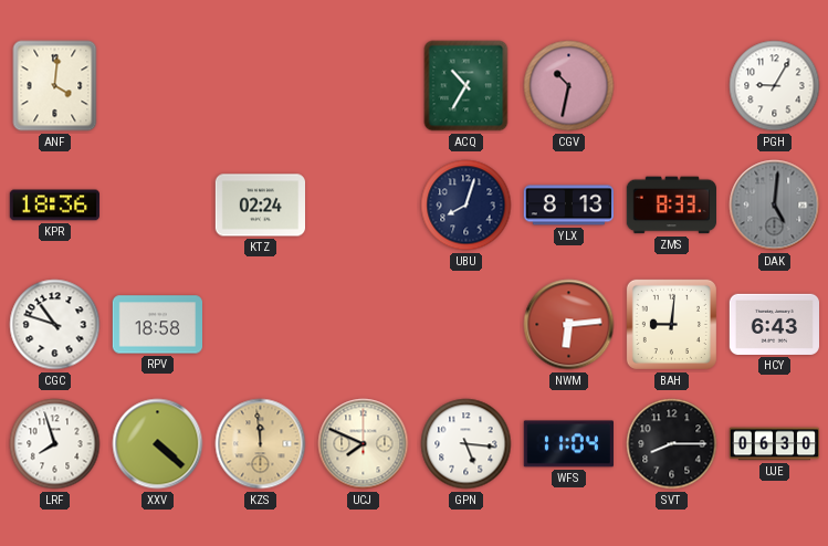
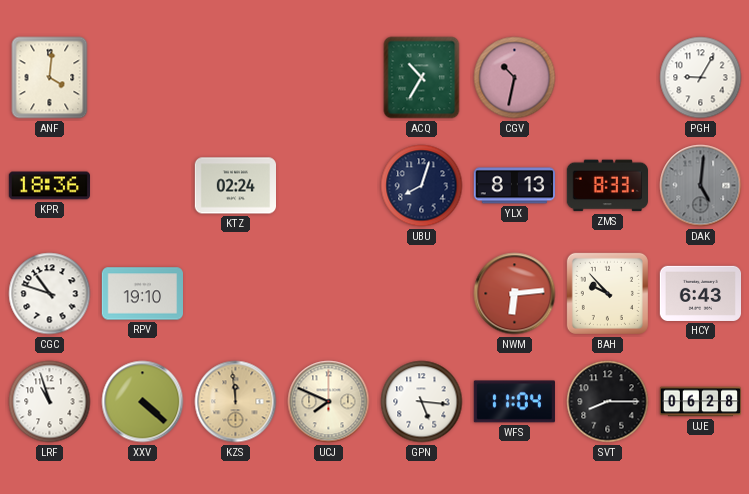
RPV: 18:58 -> 19:10
BAH: 9:01 -> 9:53
LRF: 7:57 -> 10:57
UJE: 06:30 -> 06:28
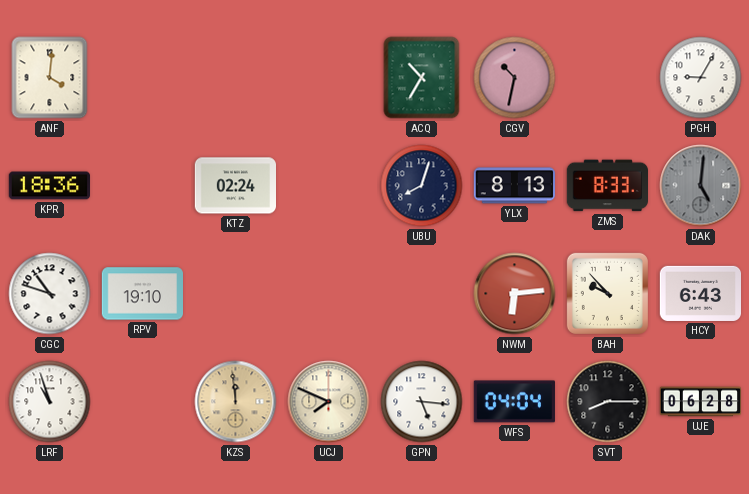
XXV: 4:22 -> none
WFS: 11:04 -> 04:04
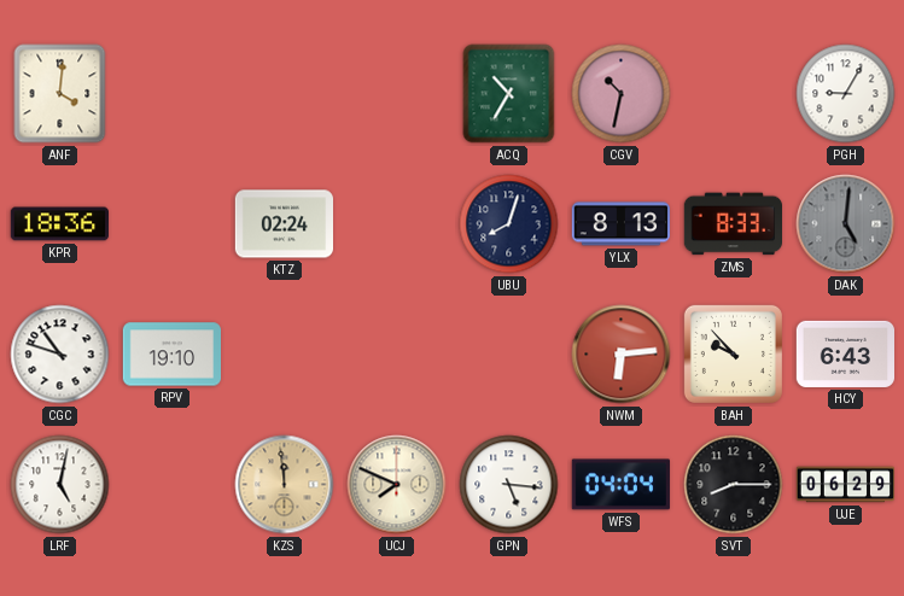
LRF: 10:57 -> 5:02
UJE: 06:28 -> 06:29
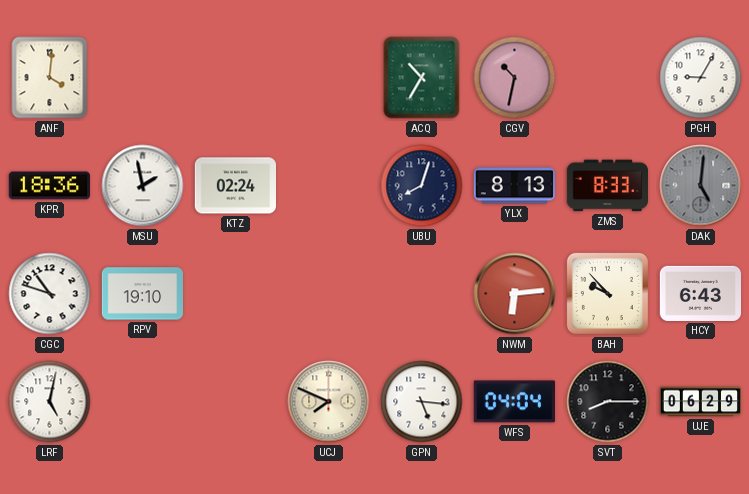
MSU: none -> 1:58
KZS: 11:59 -> none
